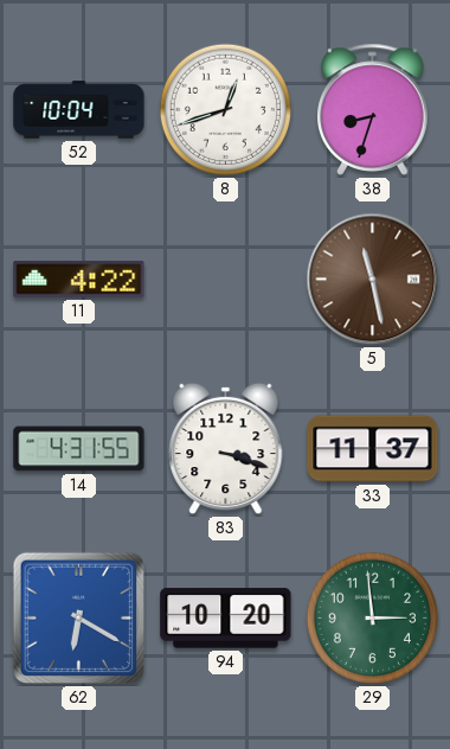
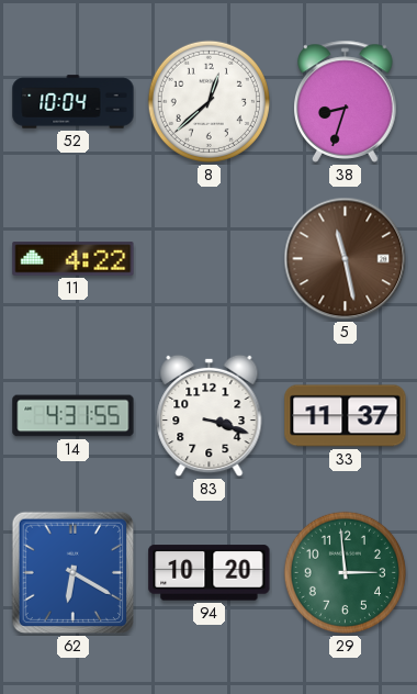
8: 12:42 -> 12:38
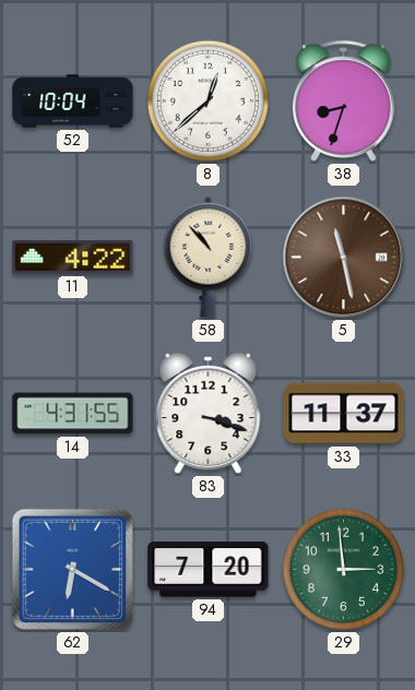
58: none -> 10:53
94: 10:20 -> 7:20
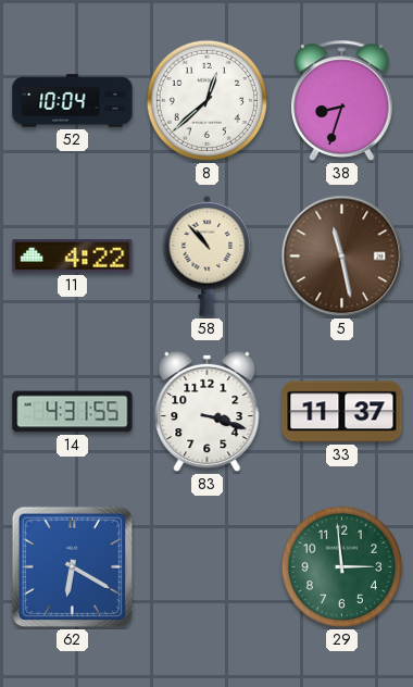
94: 7:20 -> none
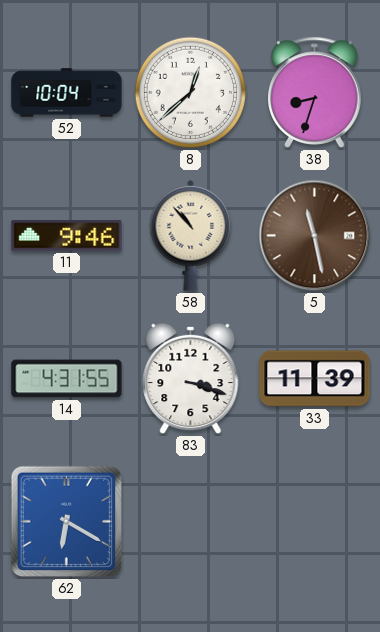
11: 4:22 -> 9:46
33: 11:37 -> 11:39
29: 2:59 -> none
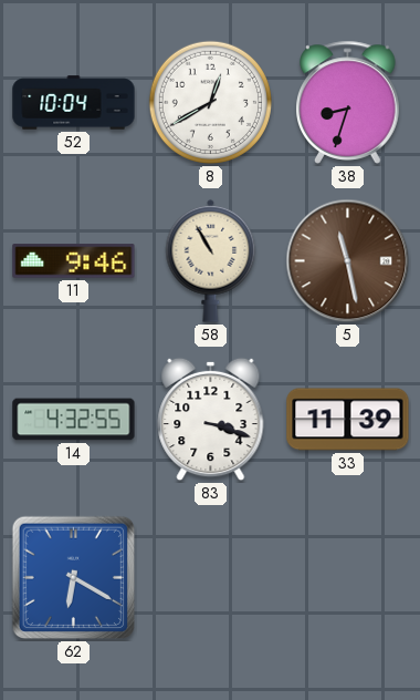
8: 12:38 -> 12:40
58: 10:53 -> 10:55
14: 4:31 -> 4:32
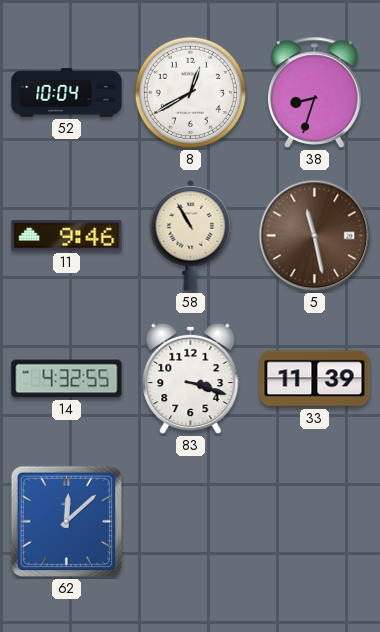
62: 6:20 -> 12:08
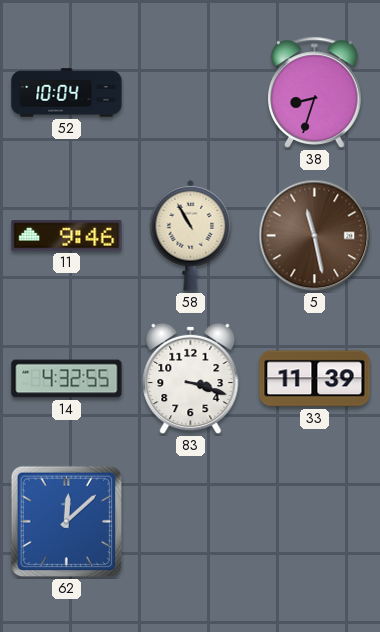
8: 12:40 -> none
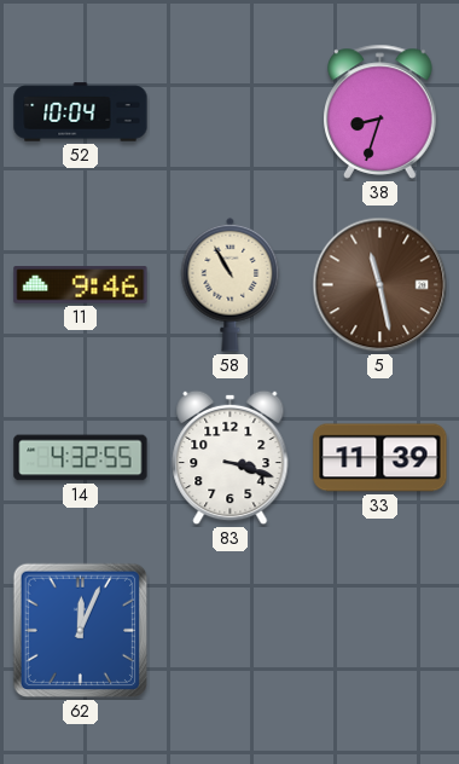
62: 12:08 -> 12:04
